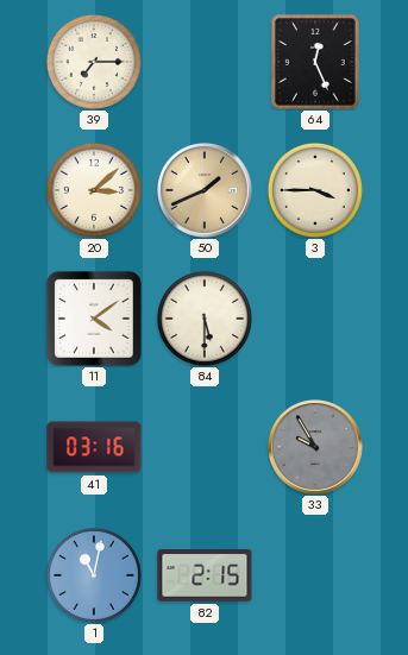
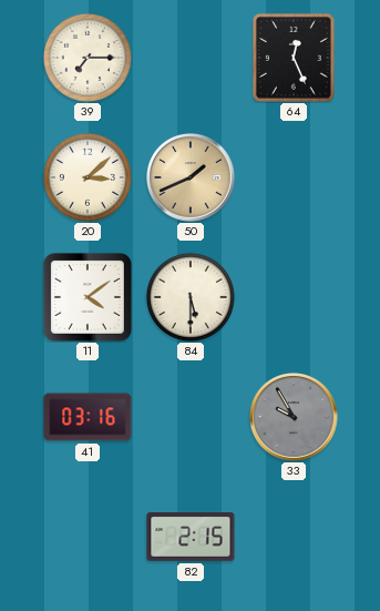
3: 3:45 -> none
1: 11:02 -> none
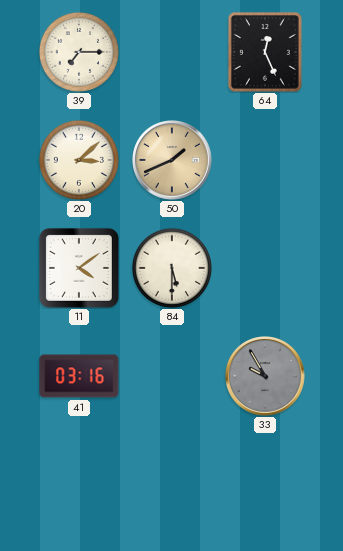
82: 2:15 -> none
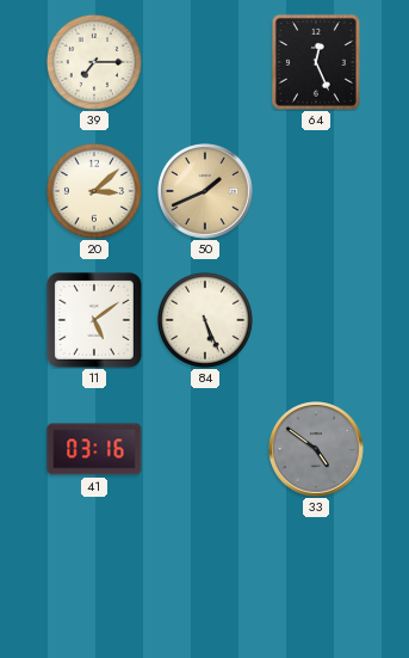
11: 4:09 -> 5:09
84: 5:30 -> 5:26
33: 9:55 -> 4:51
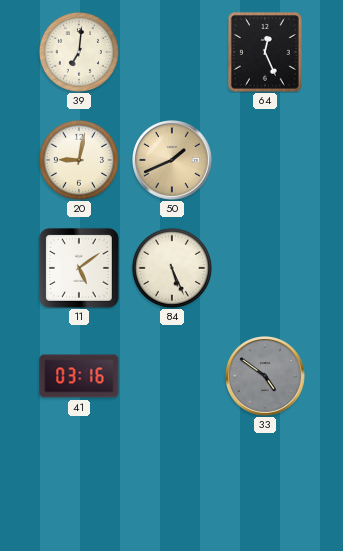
39: 7:15 -> 7:01
20: 3:08 -> 9:02
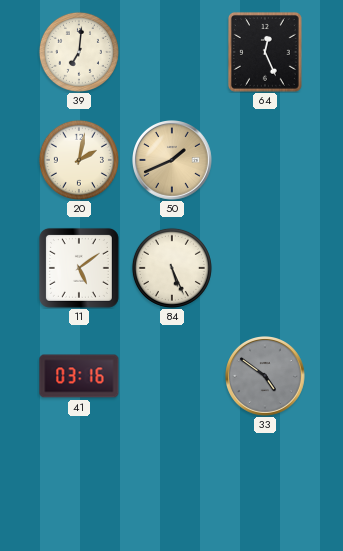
20: 9:02 -> 2:02
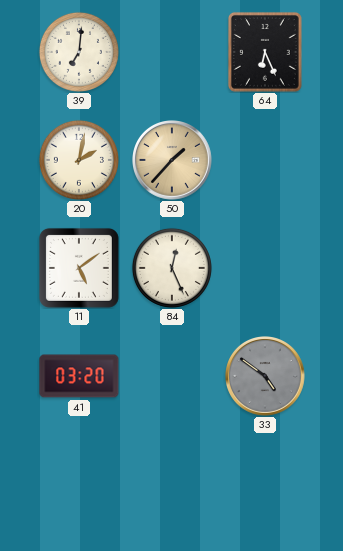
64: 12:26 -> 6:26
50: 1:41 -> 1:37
84: 5:26 -> 12:26
41: 03:16 -> 03:20
